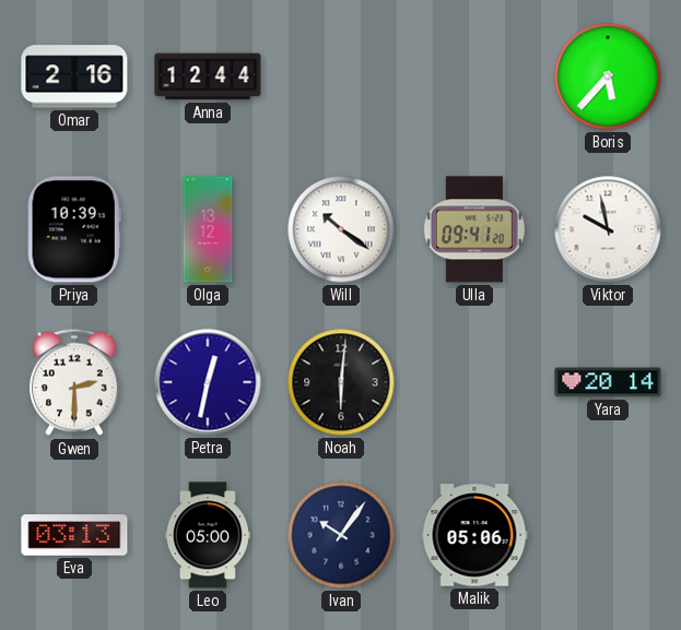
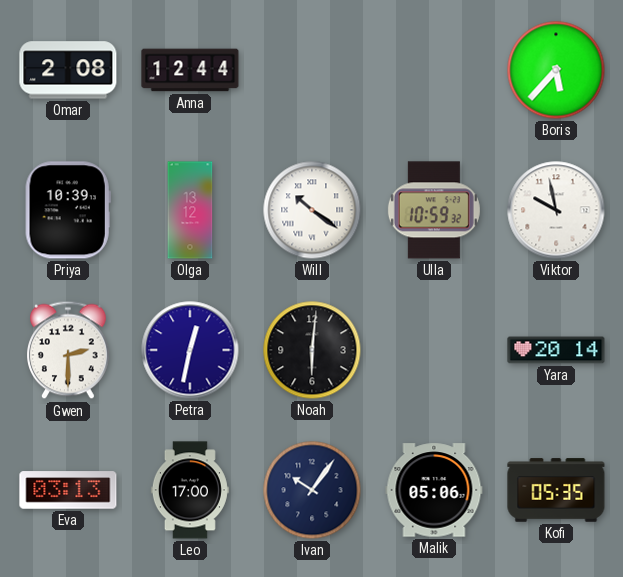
Omar: 2:16 -> 2:08
Ulla: 09:41 -> 10:59
Leo: 05:00 -> 17:00
Kofi: none -> 05:35
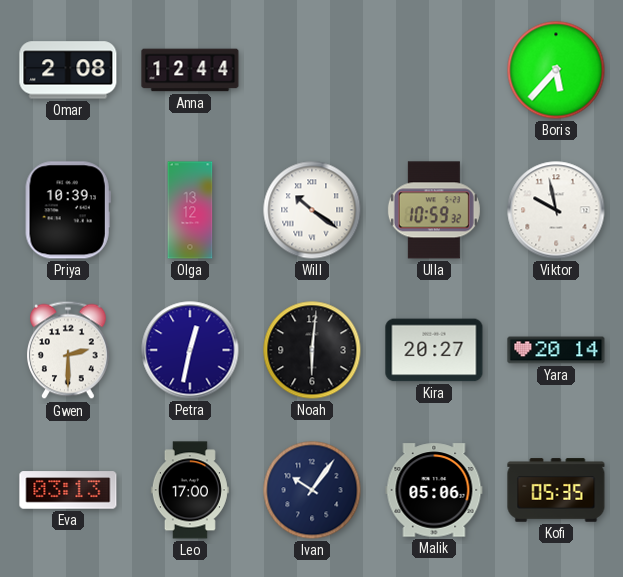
Kira: none -> 20:27
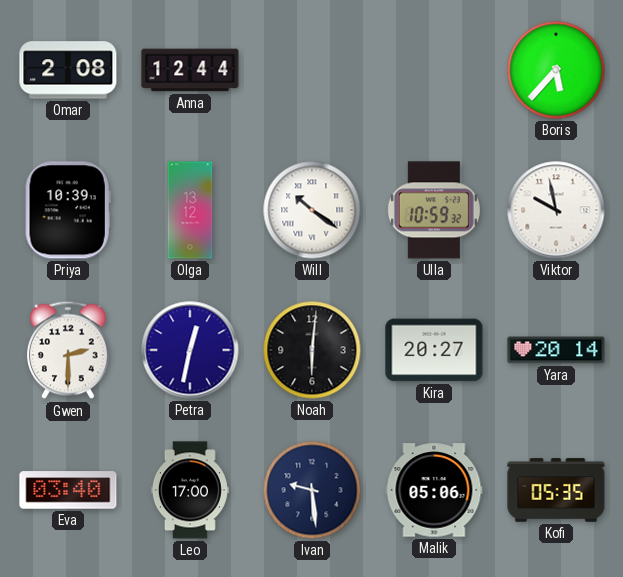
Eva: 03:13 -> 03:40
Ivan: 10:06 -> 9:29
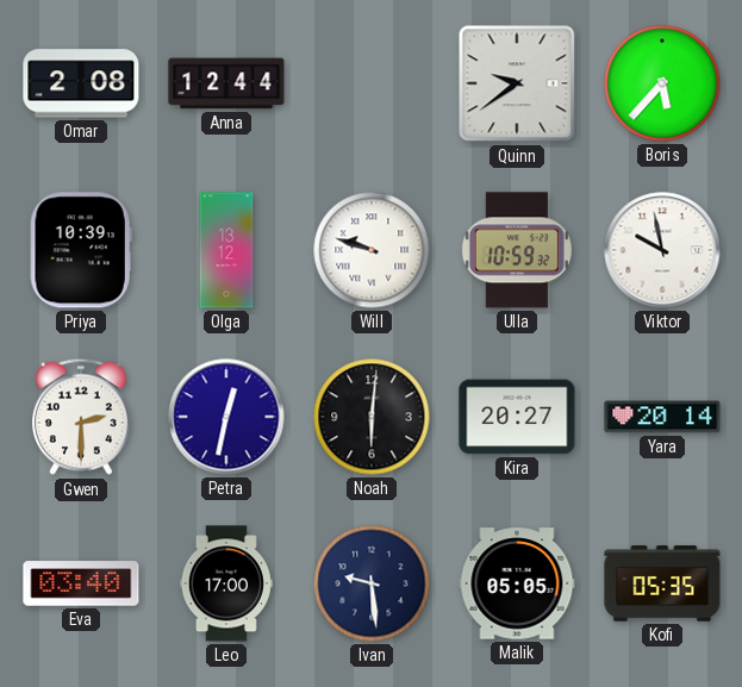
Quinn: none -> 9:39
Will: 10:21 -> 9:48
Malik: 05:06 -> 05:05
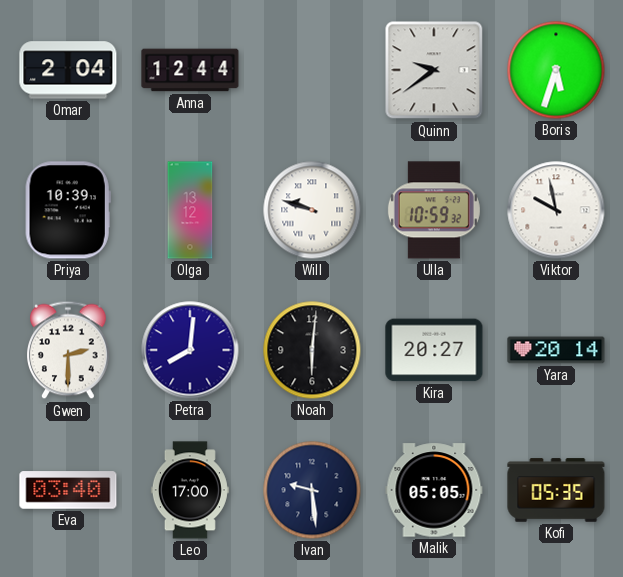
Omar: 2:08 -> 2:04
Boris: 5:37 -> 5:33
Petra: 12:32 -> 8:01
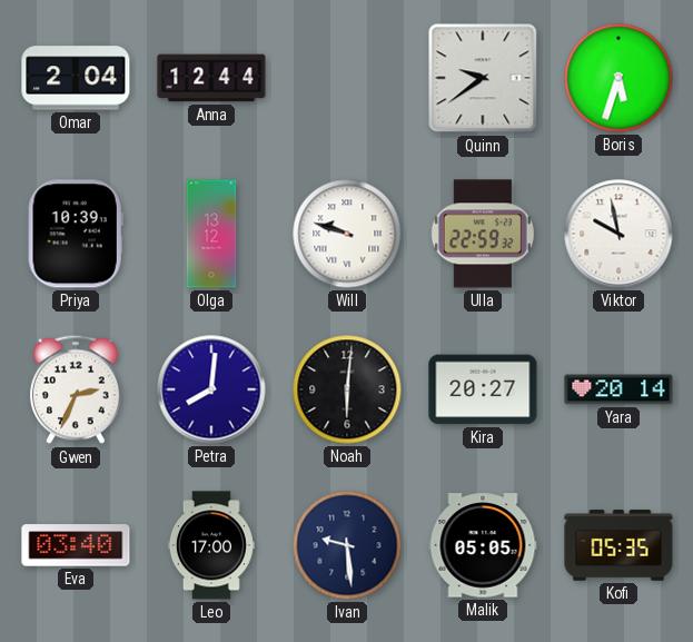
Ulla: 10:59 -> 22:59
Gwen: 2:30 -> 2:34
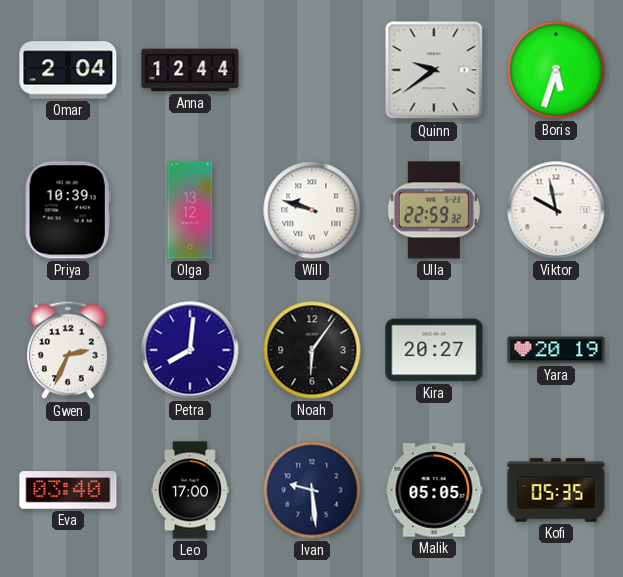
Noah: 6:01 -> 6:06
Yara: 20:14 -> 20:19
